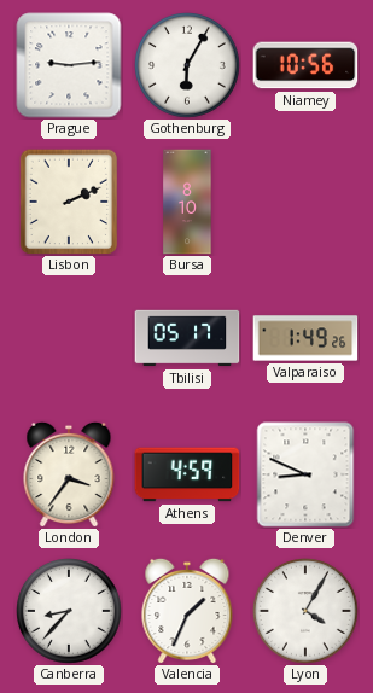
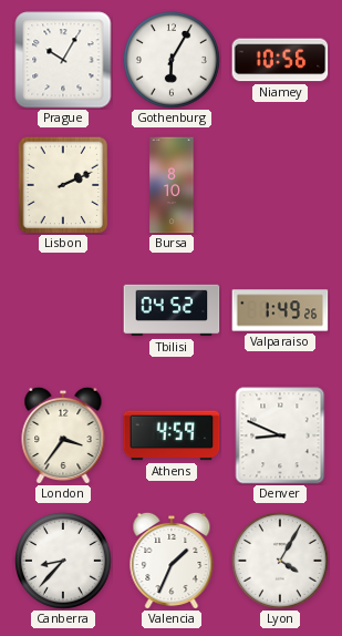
Prague: 9:14 -> 10:05
Tbilisi: 05:17 -> 04:52
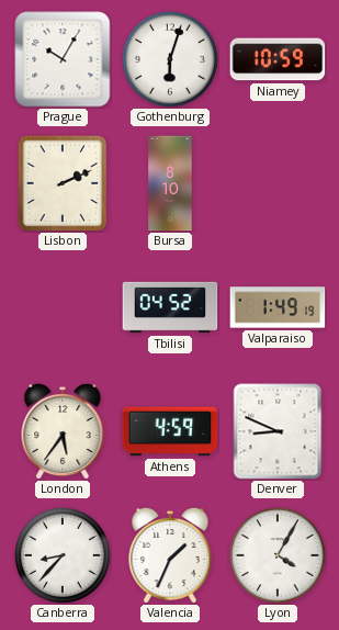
Gothenburg: 6:05 -> 6:03
Niamey: 10:56 -> 10:59
Valparaiso: 1:49:26 -> 1:49:19
London: 3:36 -> 5:36
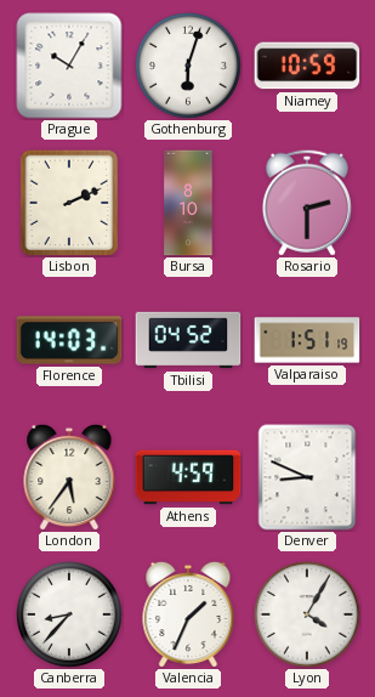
Rosario: none -> 2:30
Florence: none -> 14:03
Valparaiso: 1:49 -> 1:51
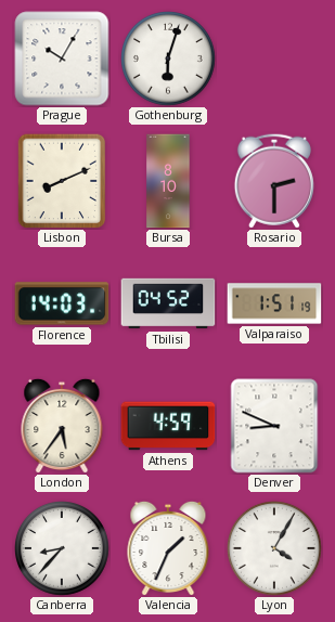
Niamey: 10:59 -> none
Lisbon: 2:11 -> 8:11
